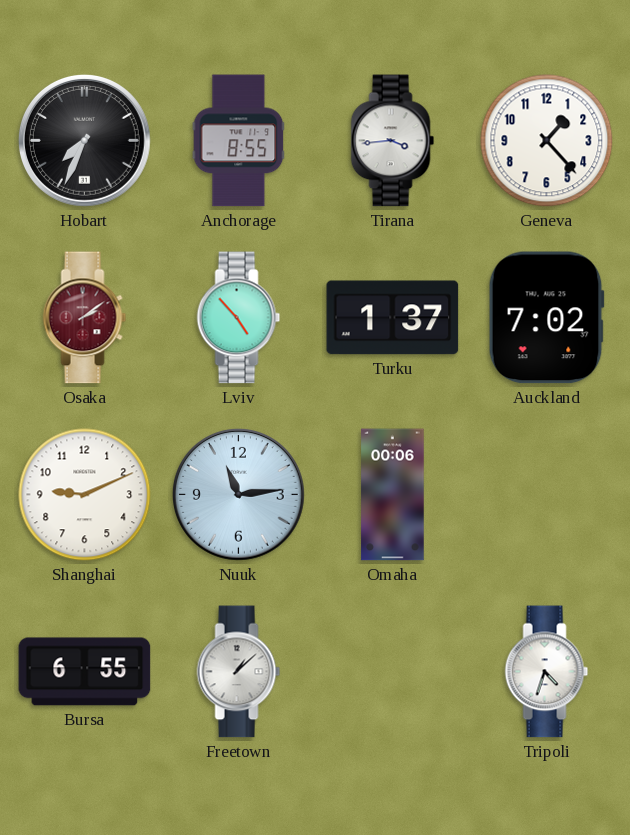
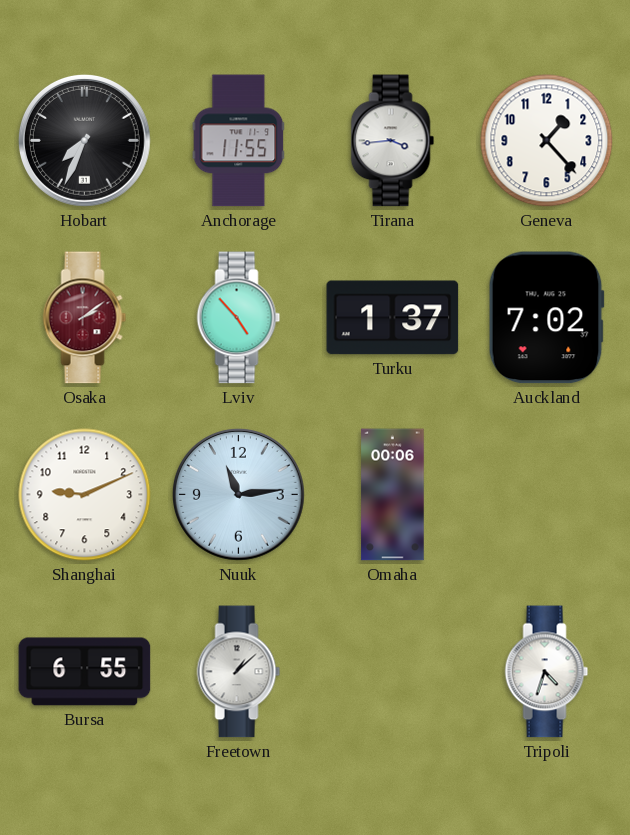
Anchorage: 8:55 -> 11:55
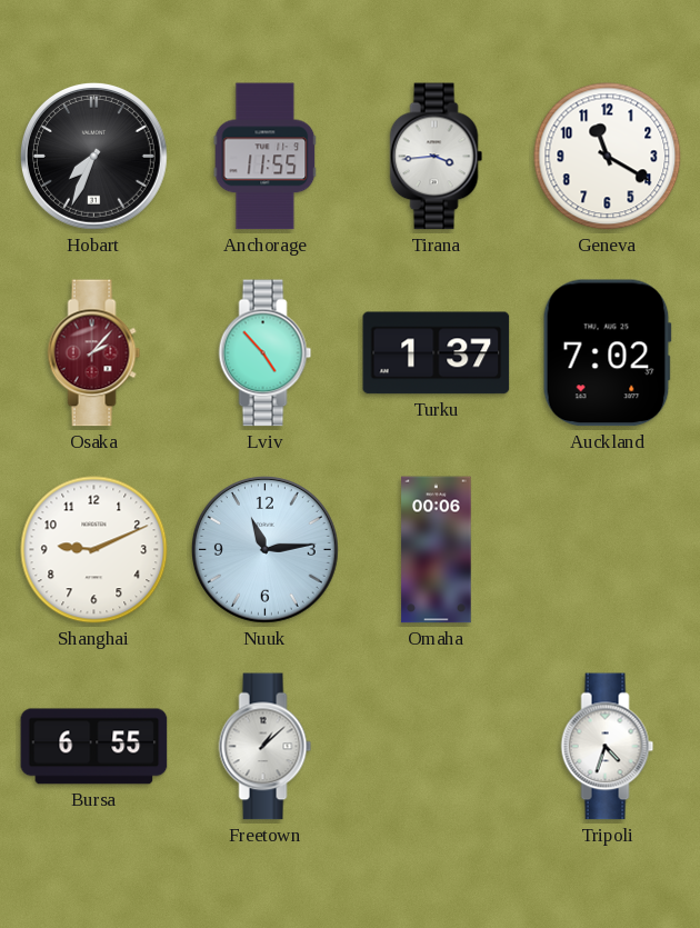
Geneva: 1:23 -> 11:20
Osaka: 2:09 -> 2:07
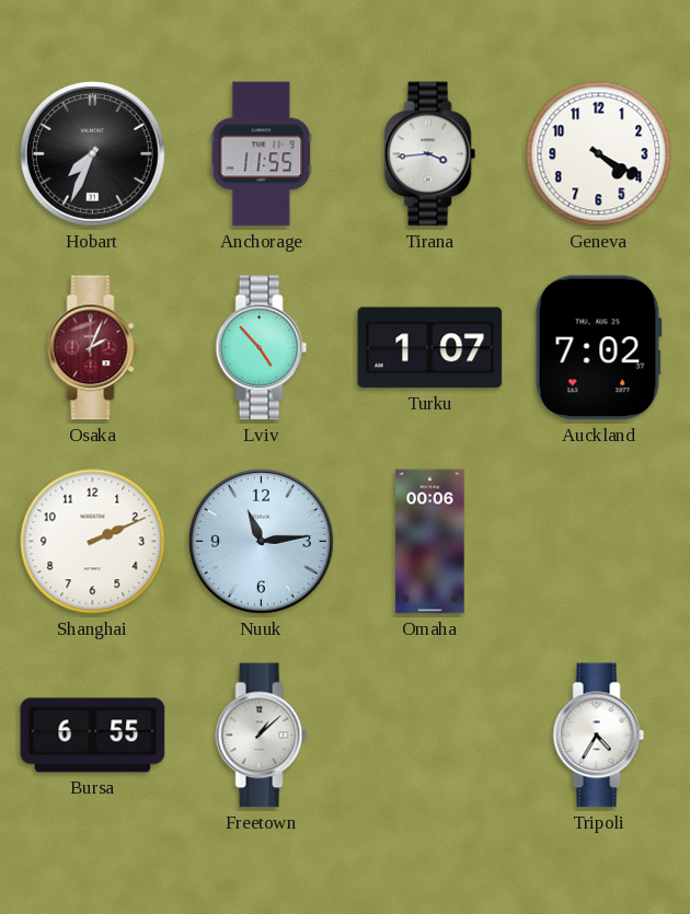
Geneva: 11:20 -> 4:20
Osaka: 2:07 -> 2:04
Turku: 1:37 -> 1:07
Shanghai: 9:11 -> 2:11
Tripoli: 4:33 -> 4:35
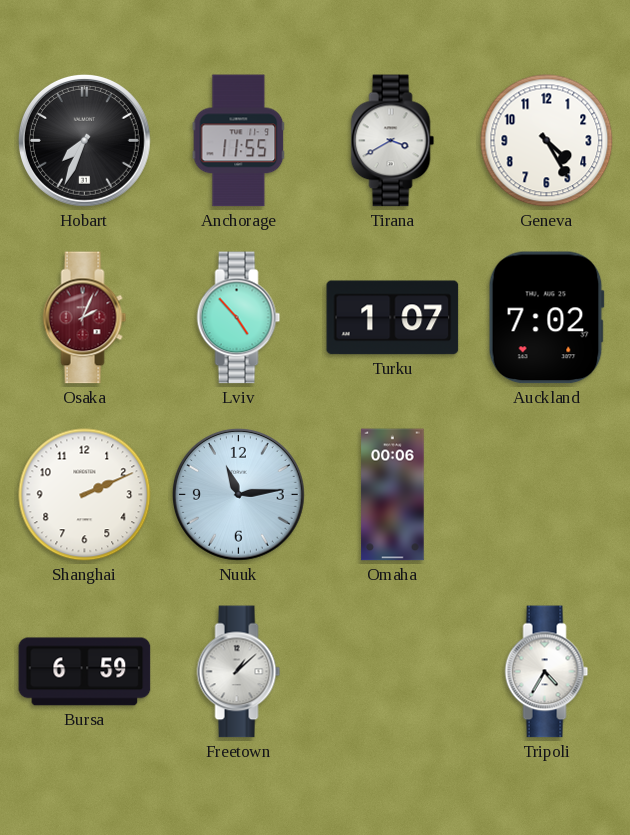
Tirana: 3:44 -> 3:40
Geneva: 4:20 -> 4:25
Bursa: 6:55 -> 6:59
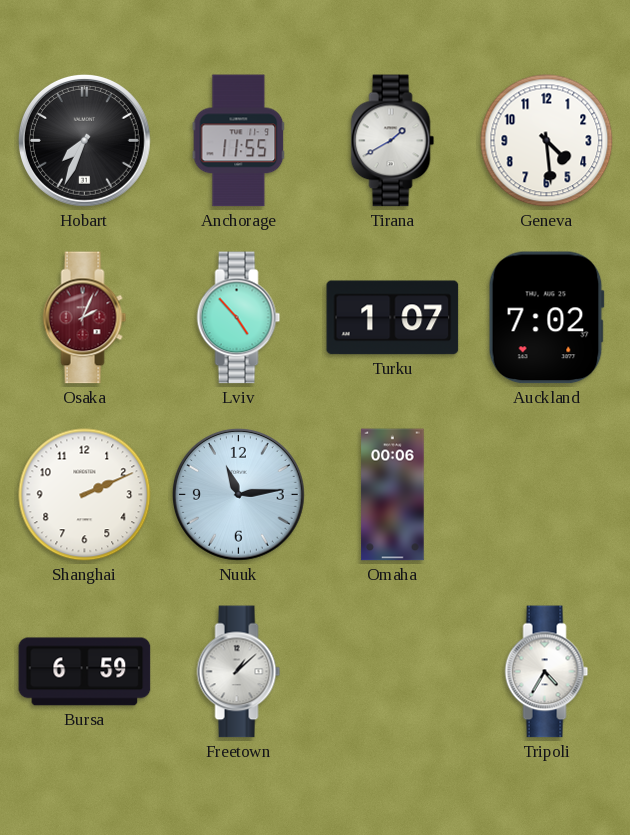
Tirana: 3:40 -> 1:40
Geneva: 4:25 -> 4:29
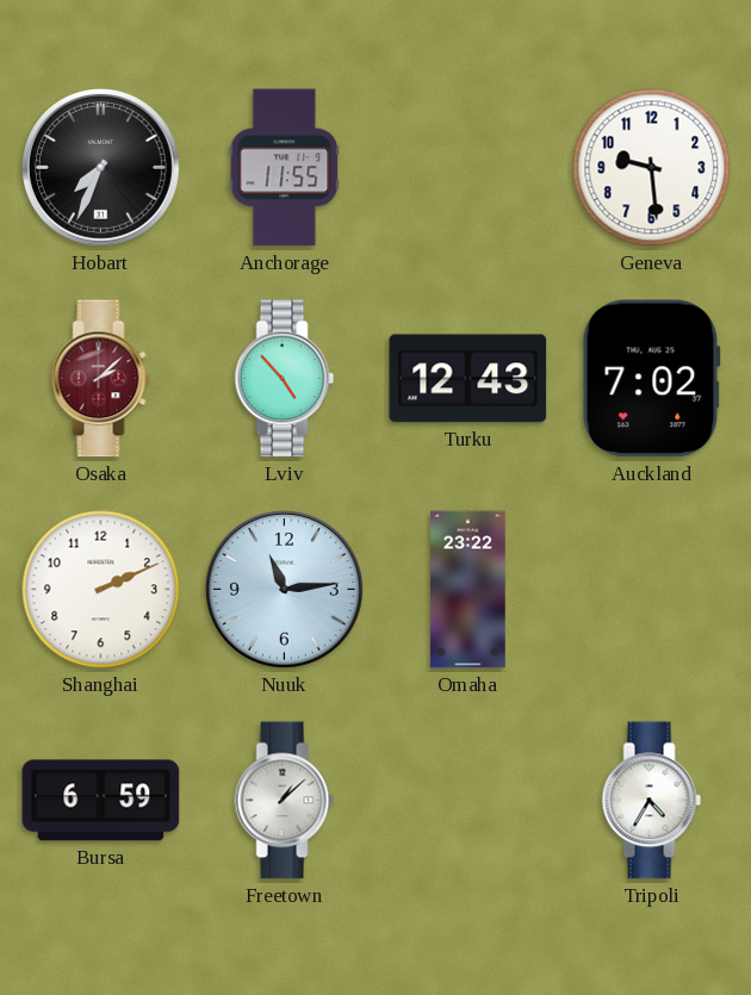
Tirana: 1:40 -> none
Geneva: 4:29 -> 9:29
Osaka: 2:04 -> 2:08
Turku: 1:07 -> 12:43
Omaha: 00:06 -> 23:22
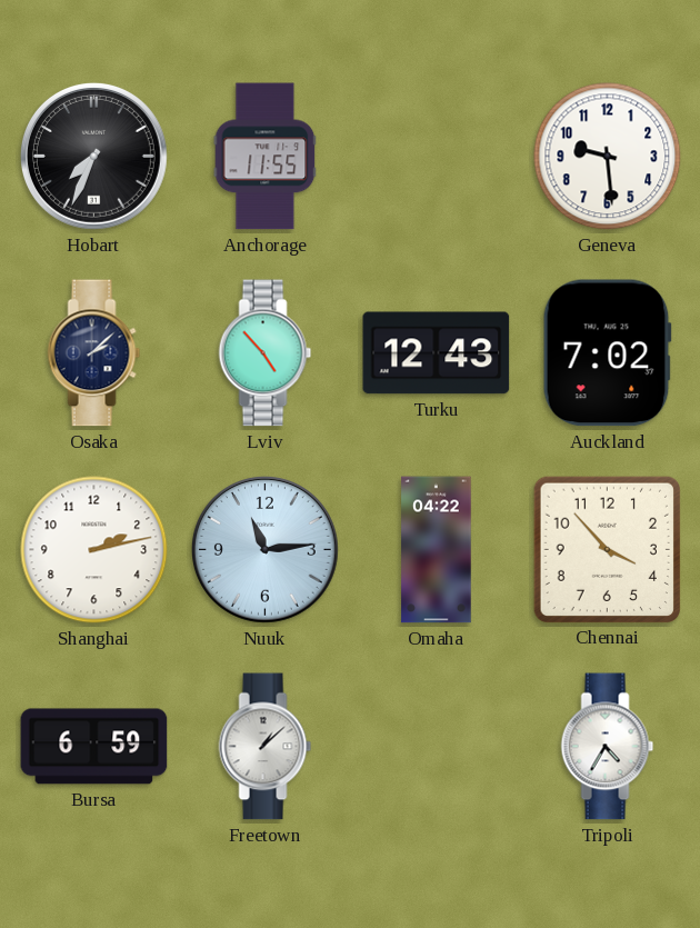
Osaka dial: burgundy -> navy
Shanghai: 2:11 -> 2:13
Omaha: 23:22 -> 04:22
Chennai: none -> 3:53
